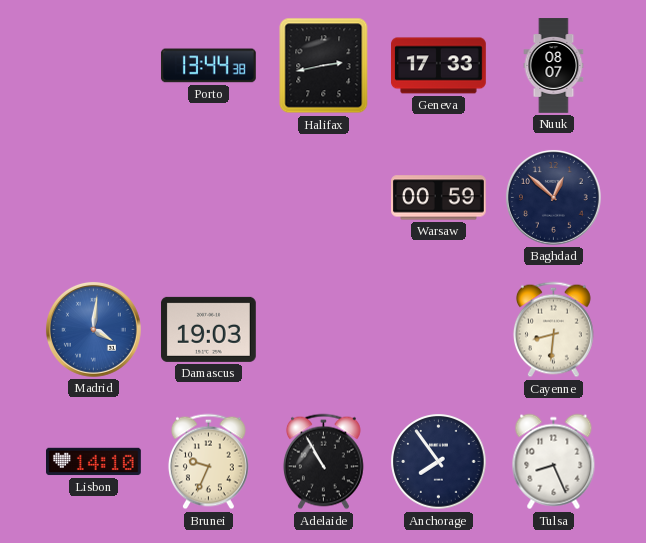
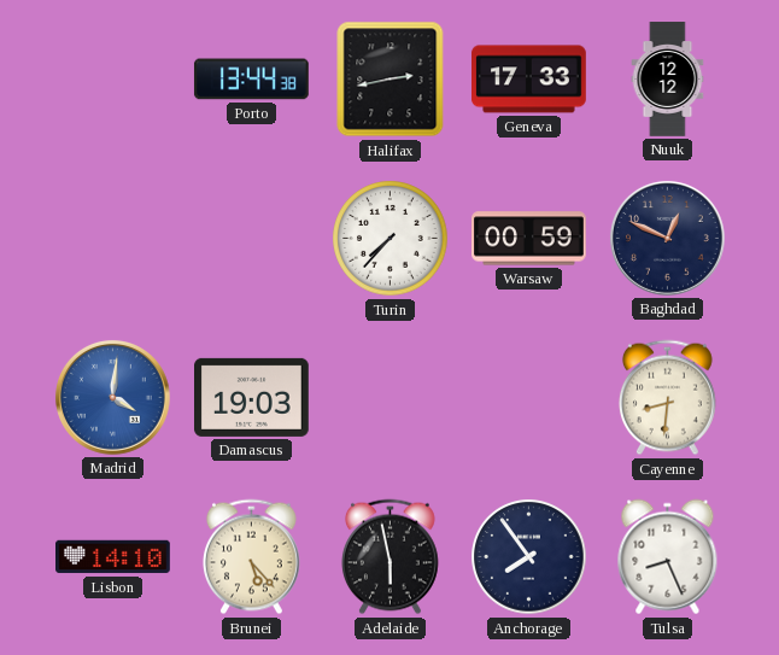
Nuuk: 08:07 -> 12:12
Turin: none -> 7:37
Baghdad: 12:52 -> 12:49
Brunei: 9:34 -> 5:23
Adelaide: 10:55 -> 5:58
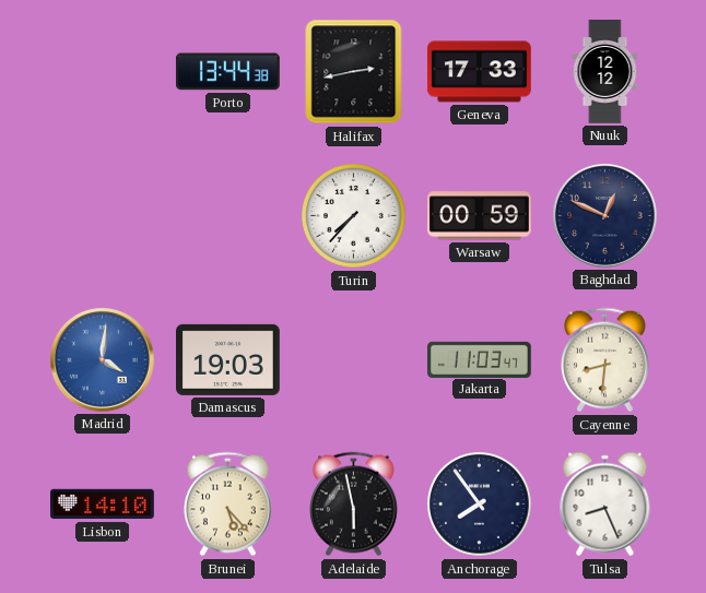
Jakarta: none -> 11:03
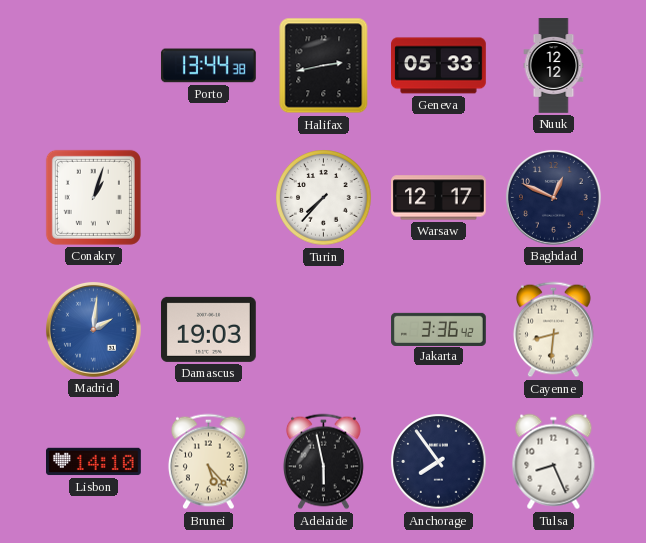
Geneva: 17:33 -> 05:33
Conakry: none -> 1:03
Warsaw: 00:59 -> 12:17
Madrid: 4:01 -> 2:01
Jakarta: 11:03 -> 3:36
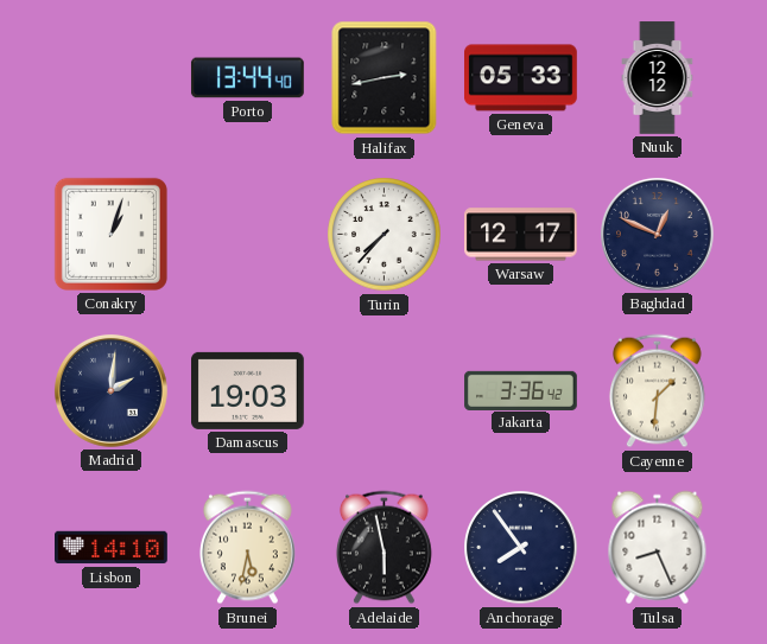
Porto: 13:44:38 -> 13:44:40
Madrid dial: blue -> navy
Cayenne: 8:31 -> 1:31
Brunei: 5:23 -> 5:32
